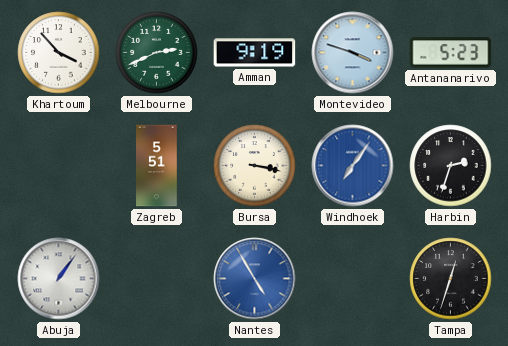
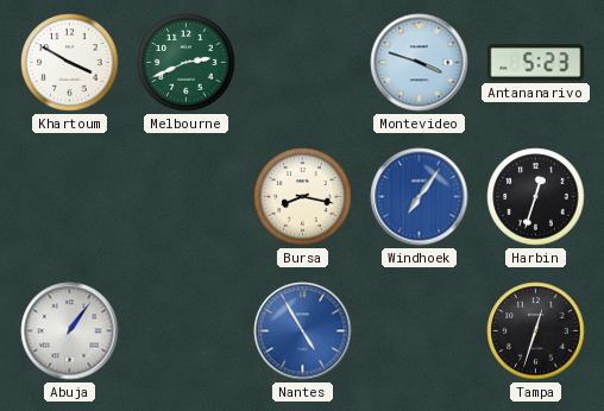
Khartoum: 3:53 -> 3:50
Amman: 9:19 -> none
Zagreb: 5:51 -> none
Bursa: 3:17 -> 8:17
Harbin: 2:33 -> 12:33
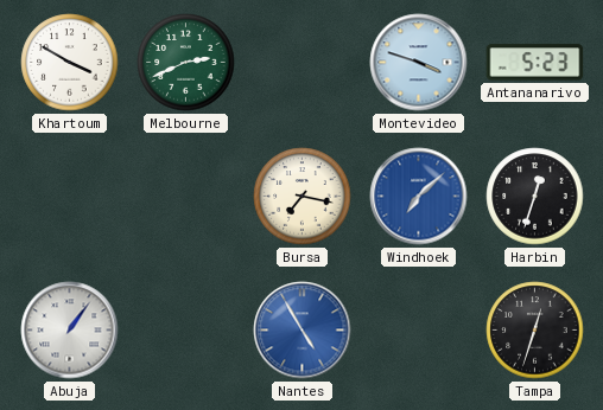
Bursa: 8:17 -> 7:17
Windhoek: 7:06 -> 7:08
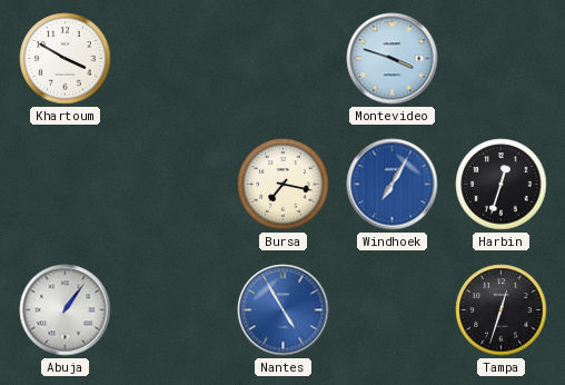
Melbourne: 2:41 -> none
Antananarivo: 5:23 -> none
Windhoek: 7:08 -> 7:05
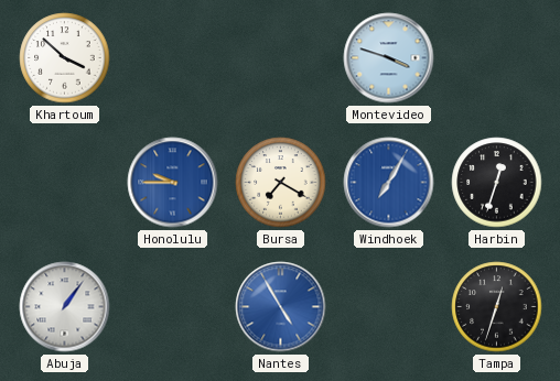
Khartoum: 3:50 -> 3:52
Honolulu: none -> 9:45
Bursa: 7:17 -> 7:20
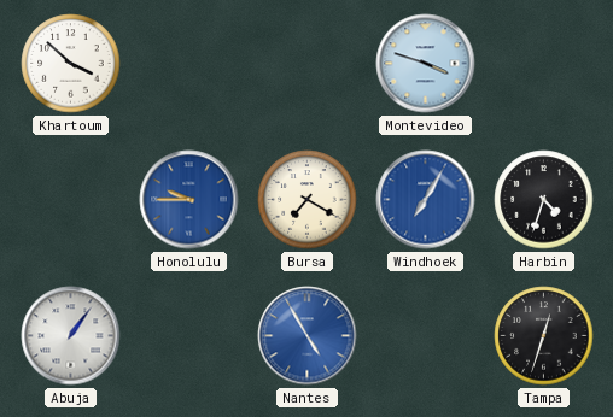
Harbin: 12:33 -> 4:33
